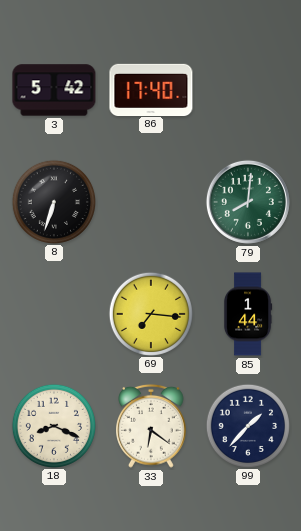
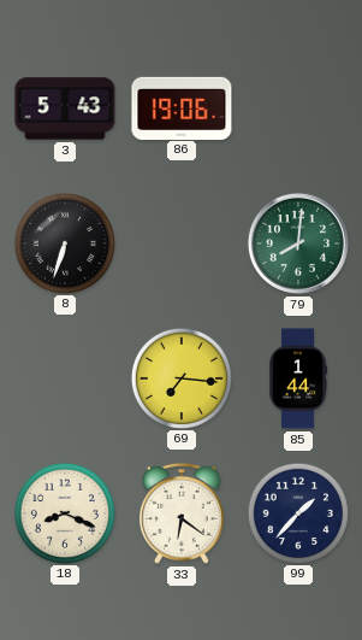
3: 5:42 -> 5:43
86: 17:40 -> 19:06
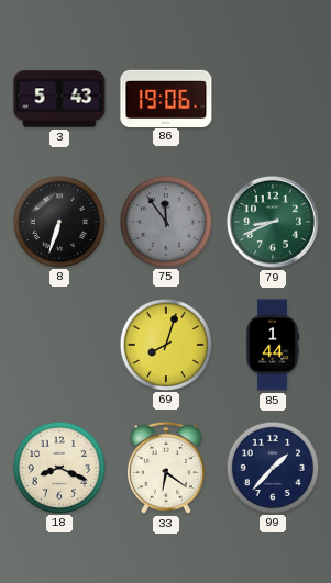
75: none -> 11:54
79: 8:01 -> 8:41
69: 7:16 -> 8:03
